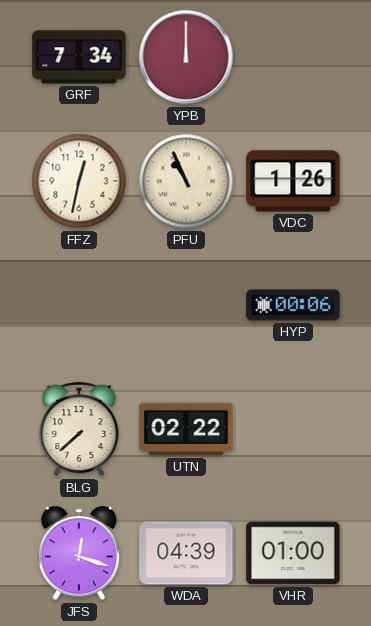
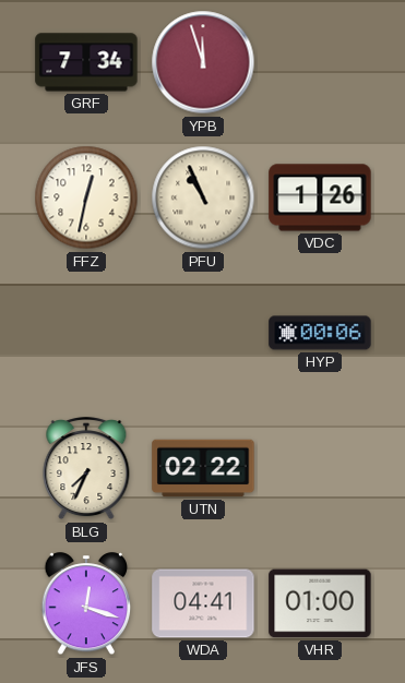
YPB: 12:00 -> 11:57
BLG: 7:38 -> 7:34
WDA: 04:39 -> 04:41
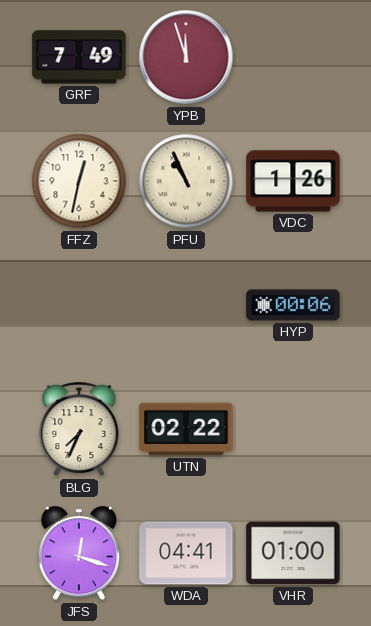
GRF: 7:34 -> 7:49
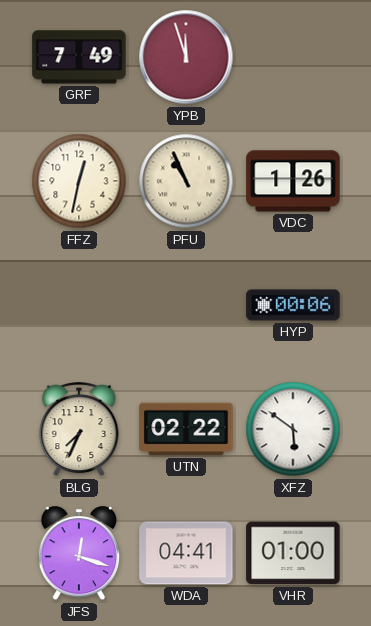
XFZ: none -> 5:51
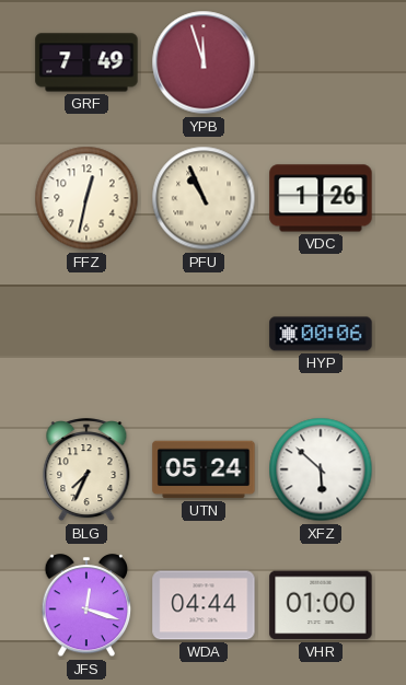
UTN: 02:22 -> 05:24
XFZ: 5:51 -> 5:52
WDA: 04:41 -> 04:44
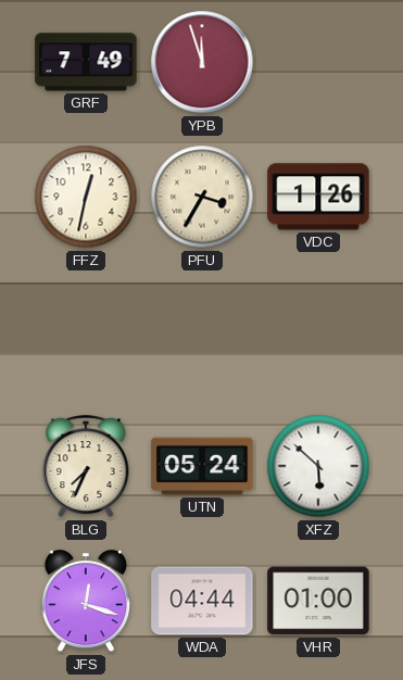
PFU: 10:56 -> 3:35
HYP: 00:06 -> none
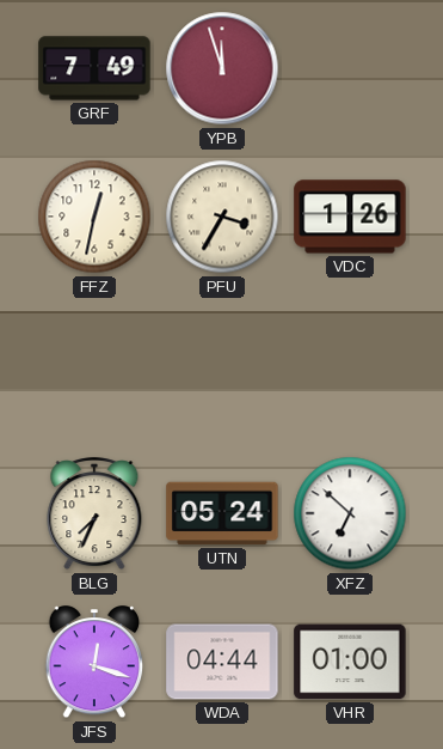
XFZ: 5:52 -> 6:52
